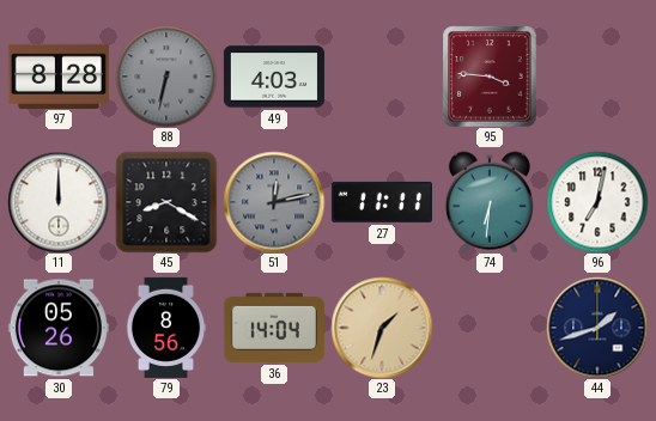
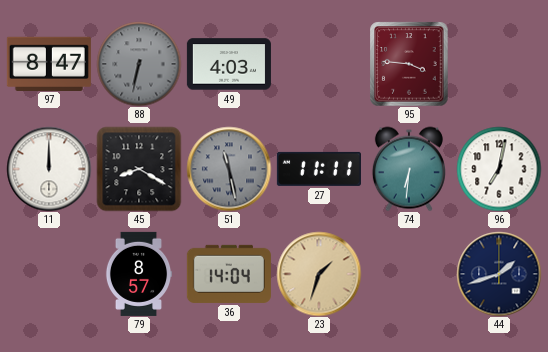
97: 8:28 -> 8:47
51: 12:13 -> 11:28
30: 05:26 -> none
79: 8:56 -> 8:57
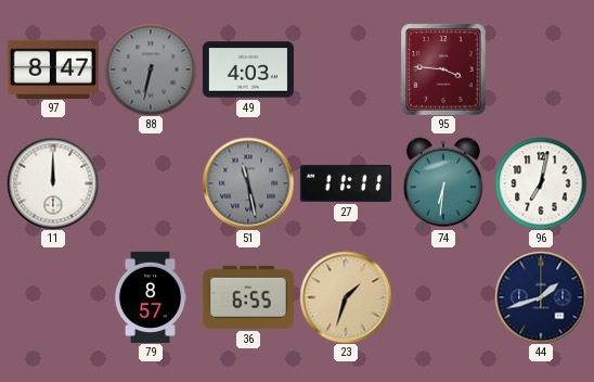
45: 8:20 -> none
36: 14:04 -> 6:55
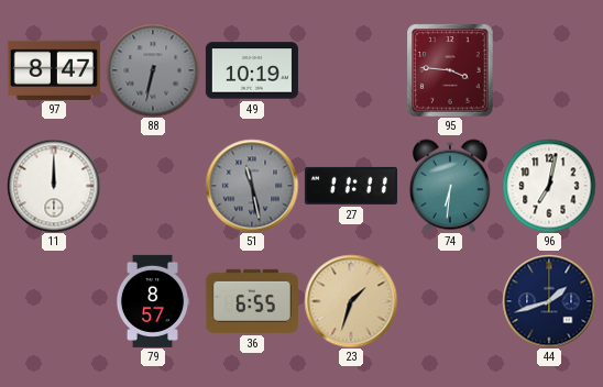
49: 4:03 -> 10:19
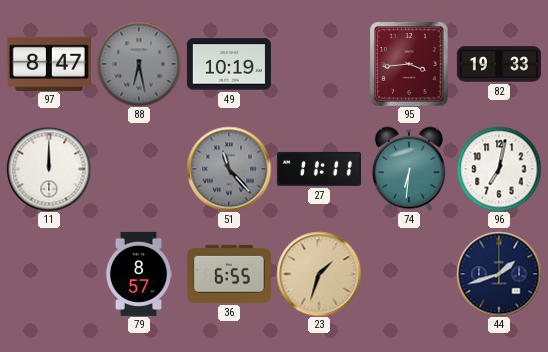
88: 6:32 -> 6:28
95: 3:46 -> 3:44
82: none -> 19:33
51: 11:28 -> 11:23
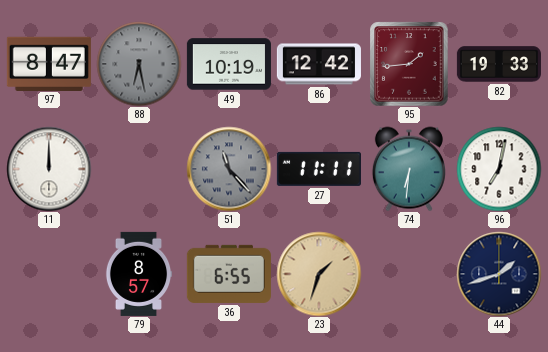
86: none -> 12:42
95: 3:44 -> 1:44
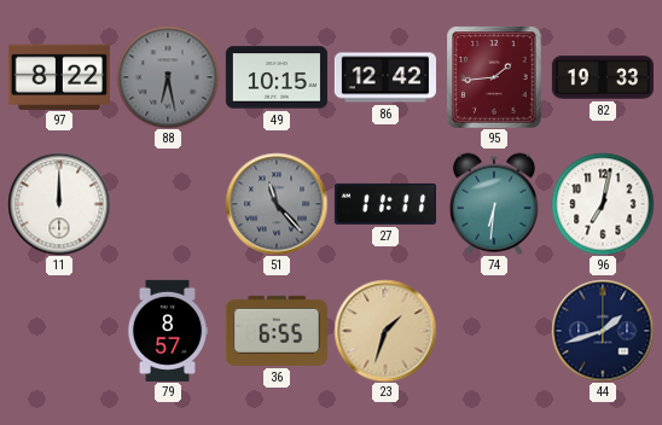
97: 8:47 -> 8:22
49: 10:19 -> 10:15
